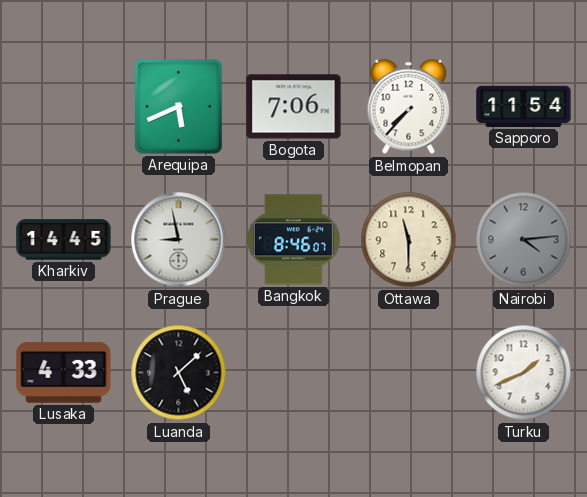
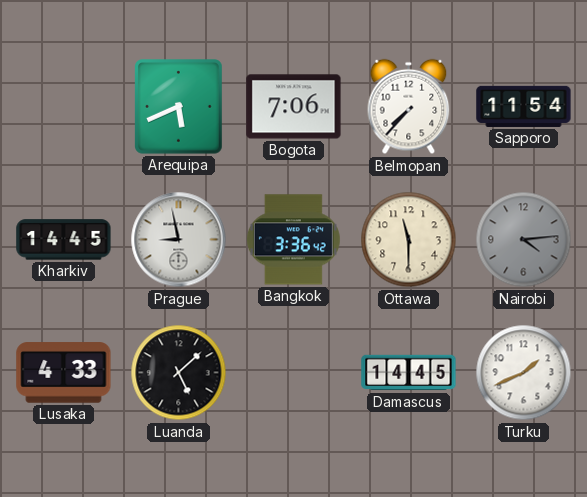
Bangkok: 8:46 -> 3:36
Damascus: none -> 14:45
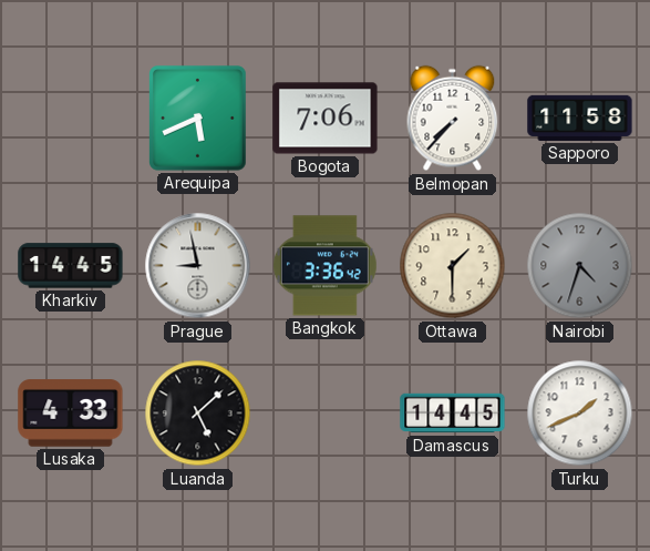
Sapporo: 11:54 -> 11:58
Ottawa: 11:30 -> 1:30
Nairobi: 4:14 -> 4:33
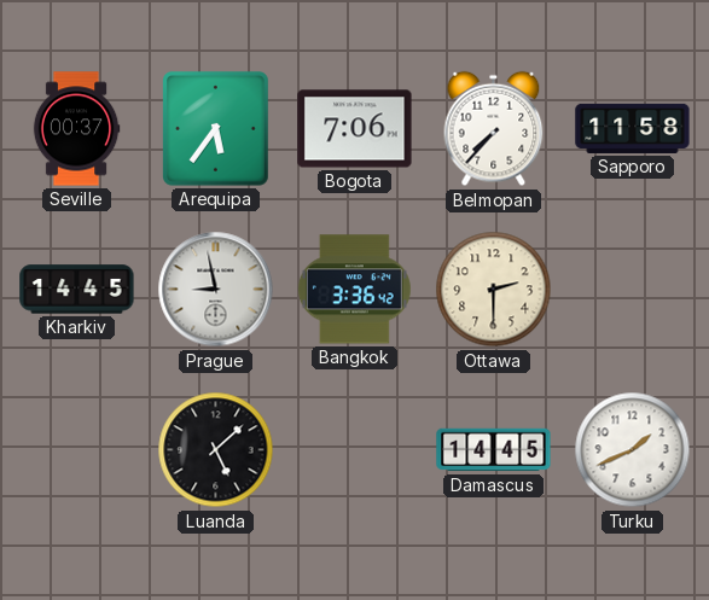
Seville: none -> 00:37
Arequipa: 5:41 -> 5:36
Ottawa: 1:30 -> 2:30
Nairobi: 4:33 -> none
Lusaka: 4:33 -> none
